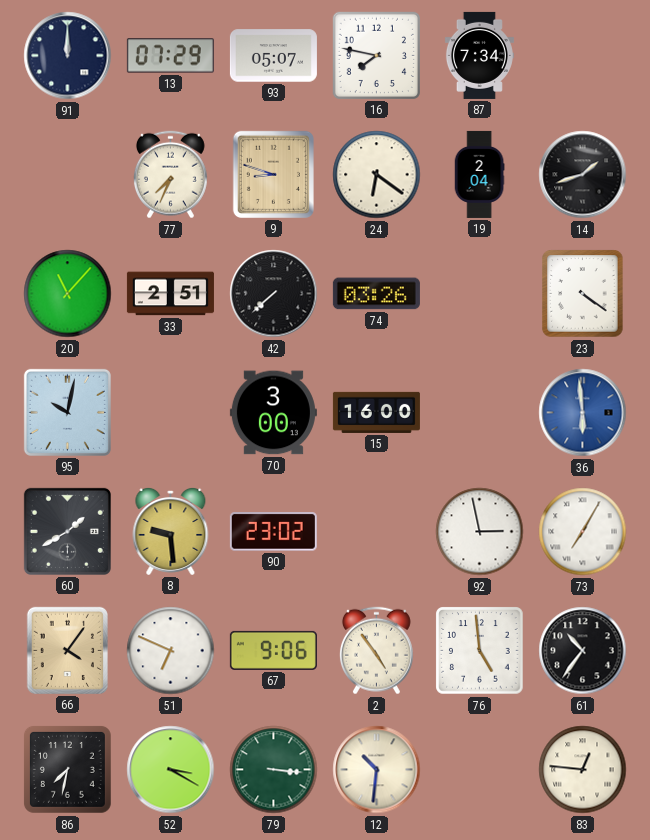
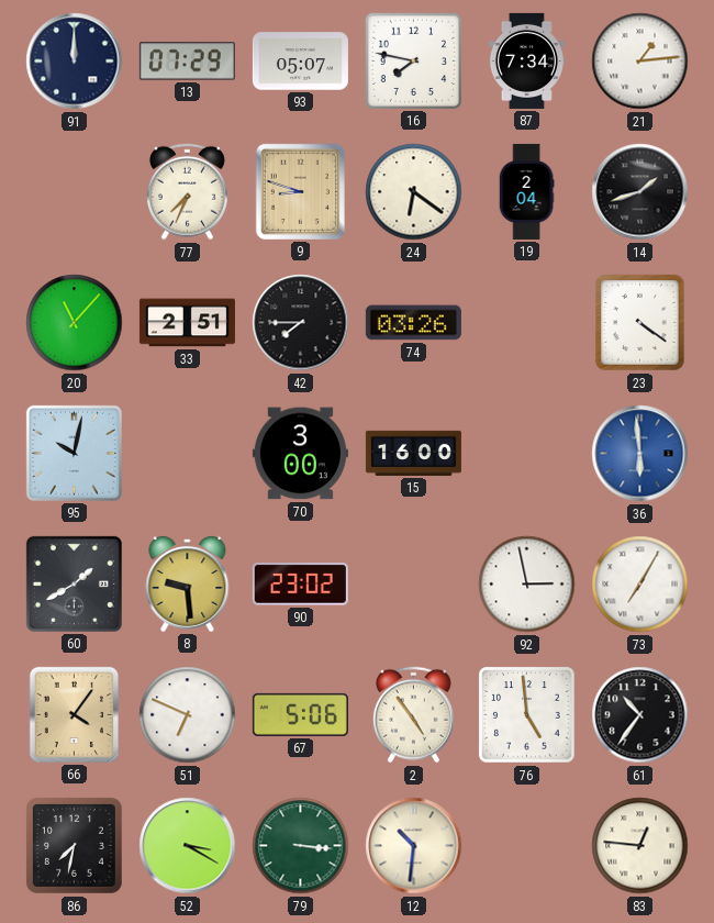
21: none -> 1:14
42: 7:38 -> 7:45
67: 9:06 -> 5:06
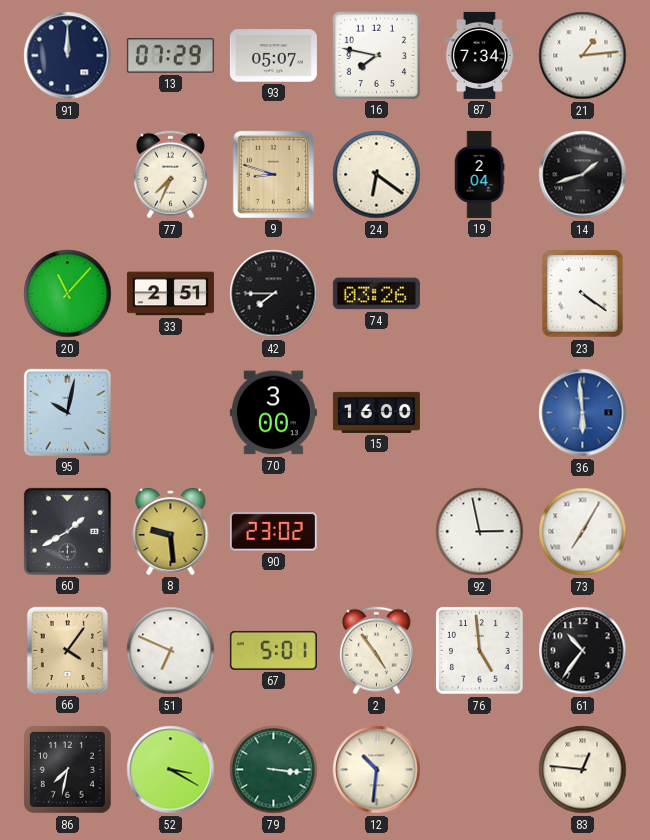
67: 5:06 -> 5:01
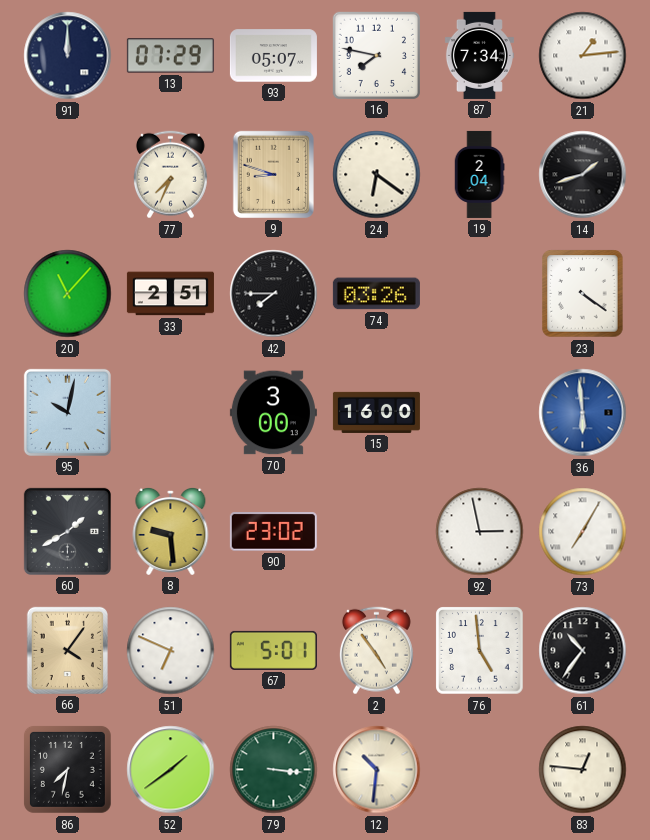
52: 3:20 -> 1:39
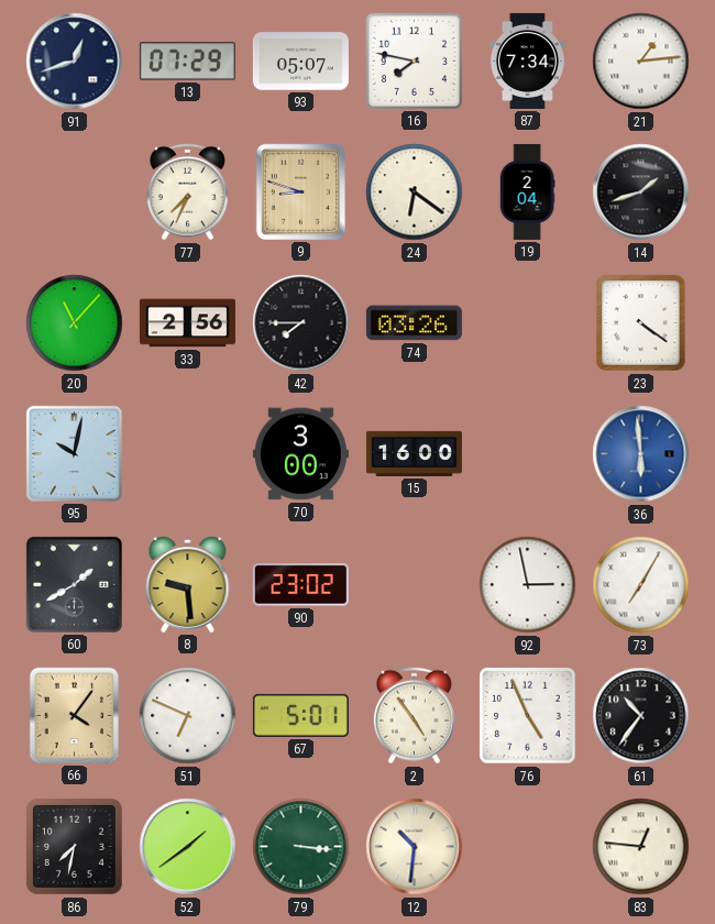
91: 12:00 -> 12:42
33: 2:51 -> 2:56
76: 4:59 -> 4:56
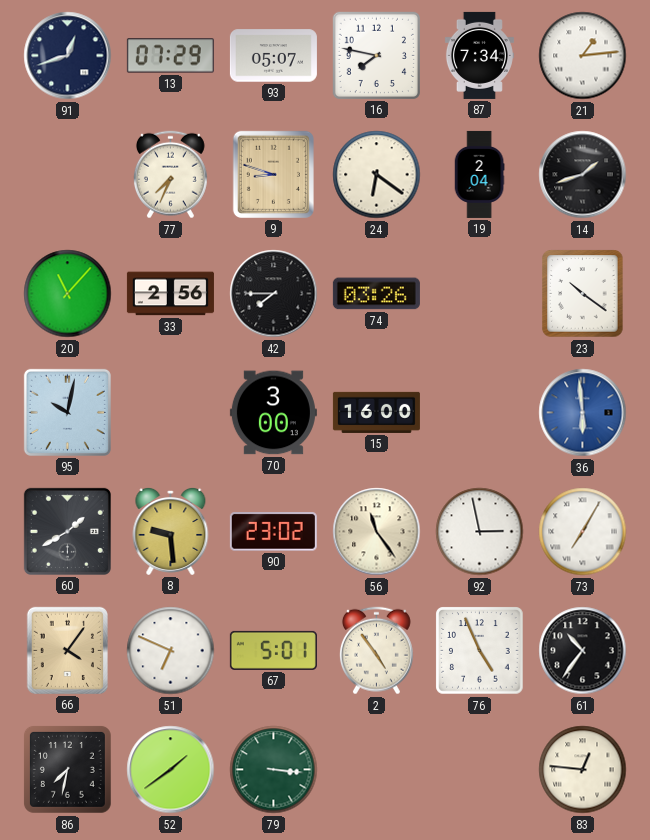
23: 4:21 -> 10:21
56: none -> 11:24
12: 10:31 -> none
